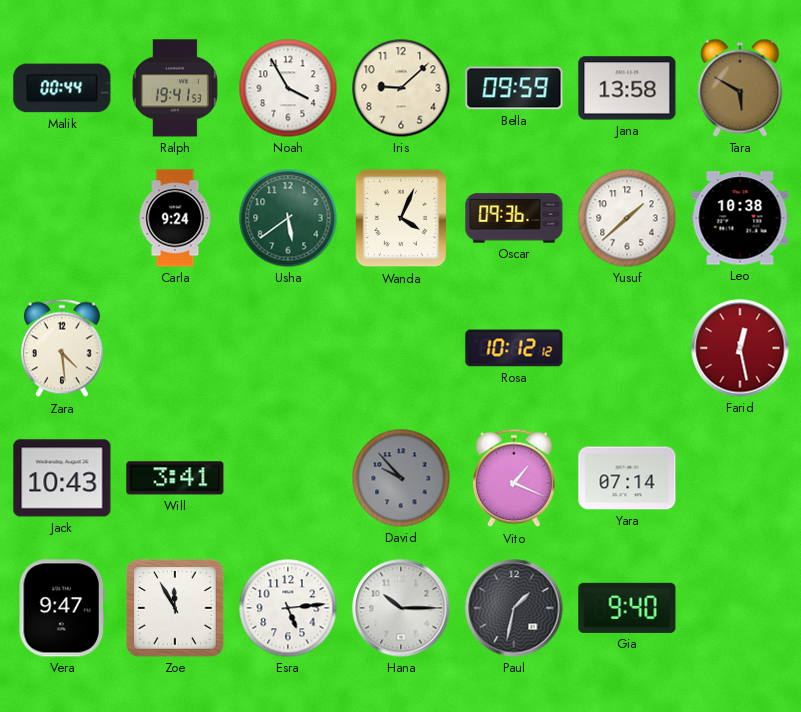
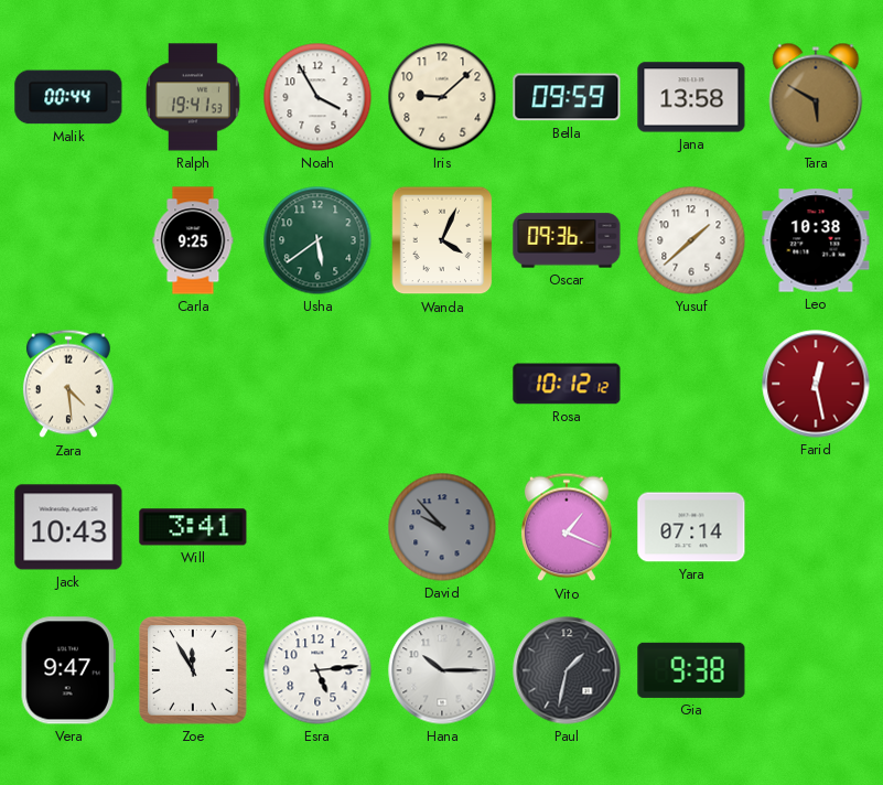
Carla: 9:24 -> 9:25
Gia: 9:40 -> 9:38
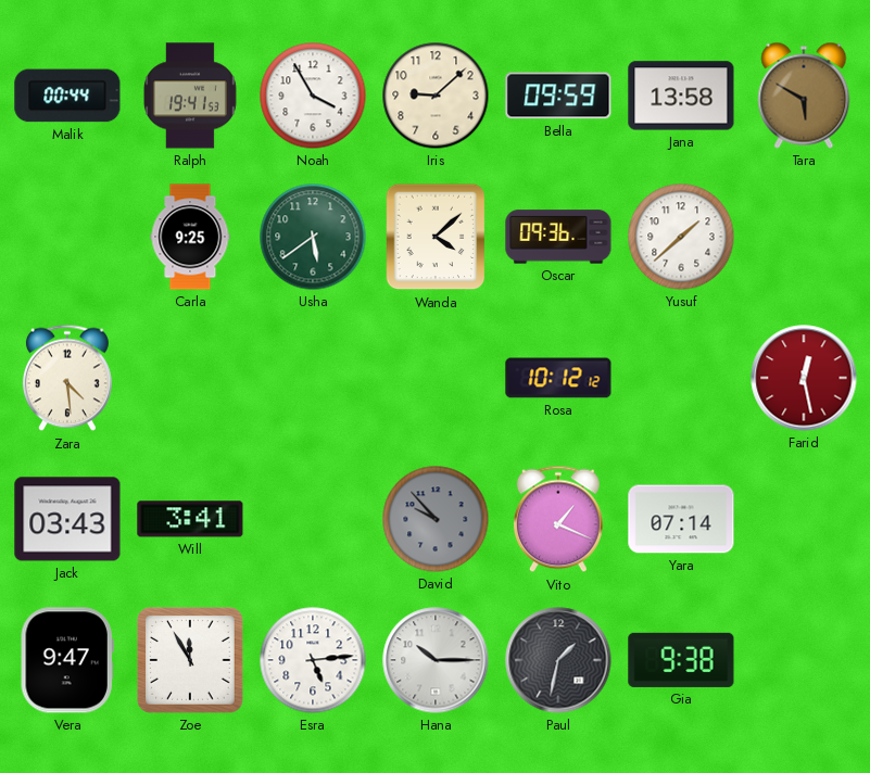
Wanda: 4:04 -> 4:08
Leo: 10:38 -> none
Jack: 10:43 -> 03:43
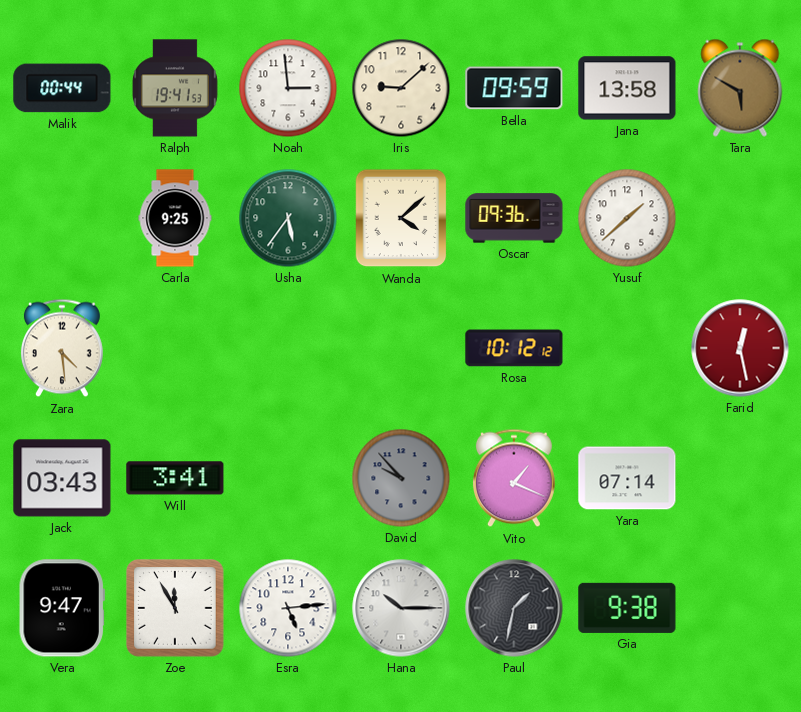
Noah: 3:55 -> 2:59
Usha: 5:39 -> 5:36
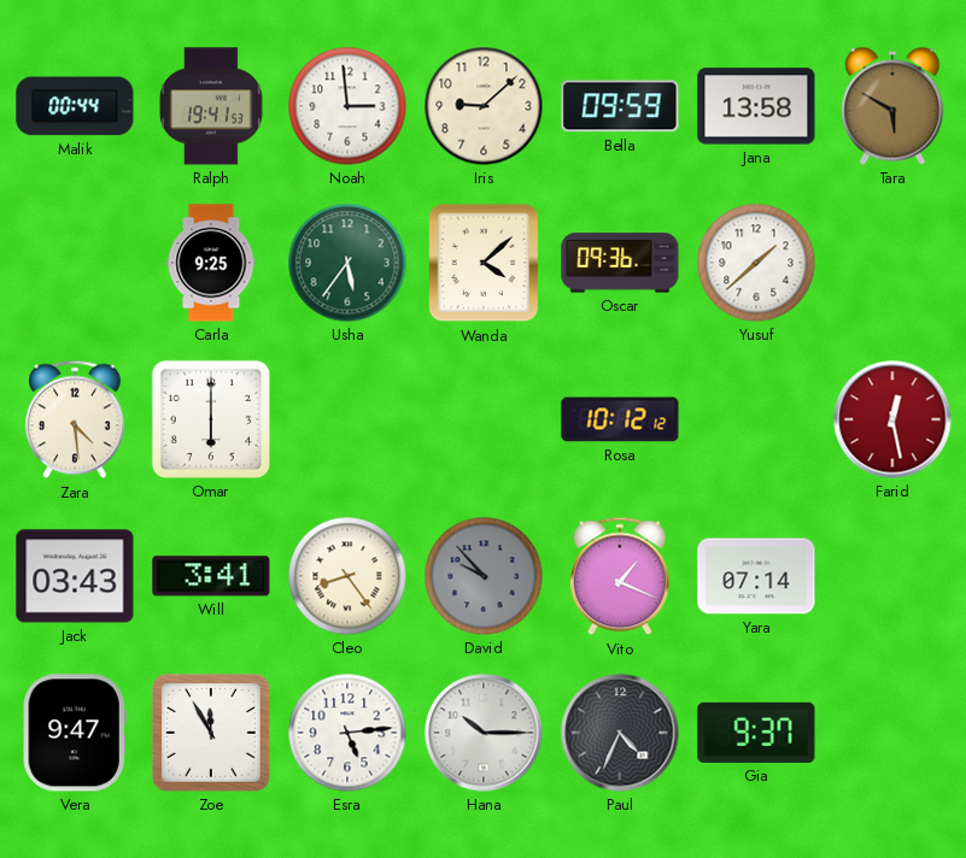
Omar: none -> 6:00
Cleo: none -> 8:24
Paul: 1:32 -> 4:34
Gia: 9:38 -> 9:37
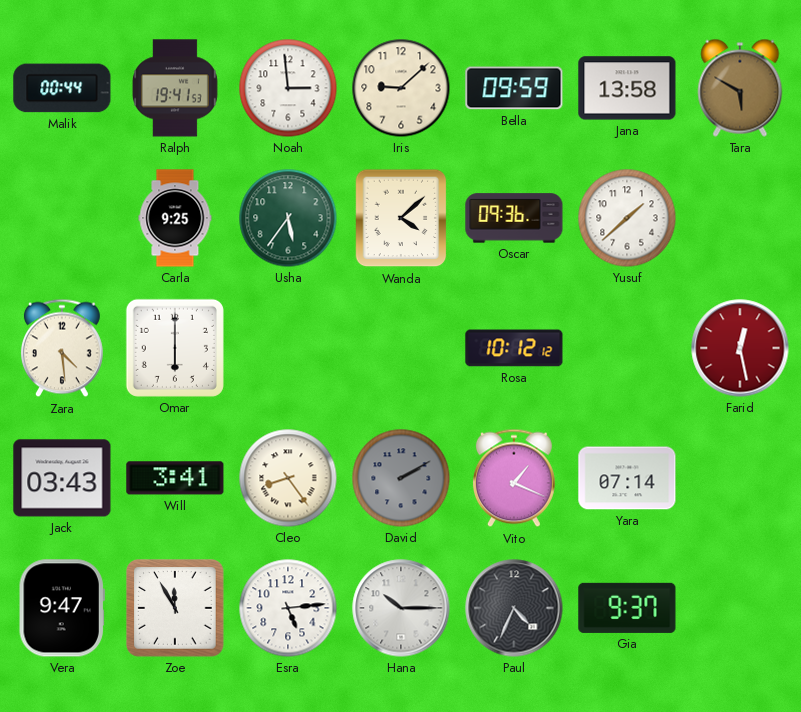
David: 9:53 -> 2:10
